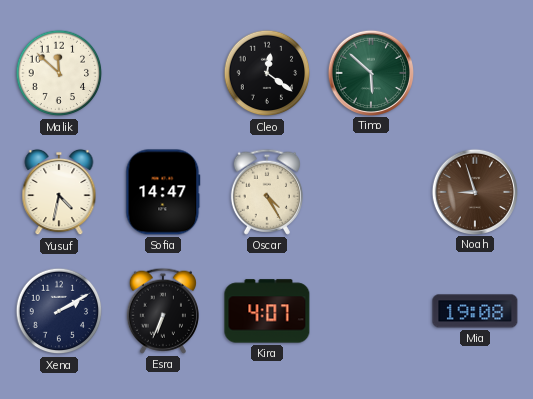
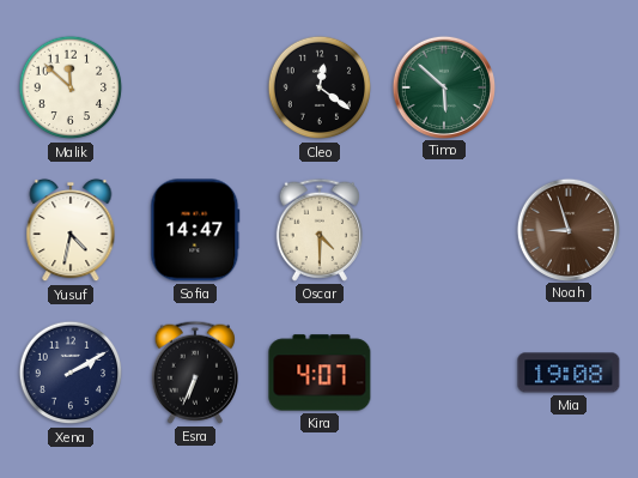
Oscar: 4:25 -> 4:30
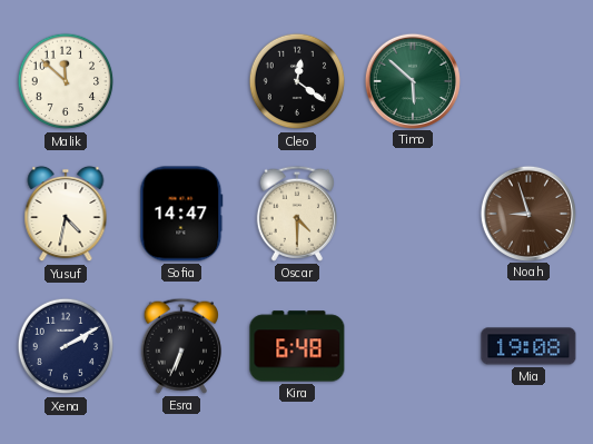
Kira: 4:07 -> 6:48
